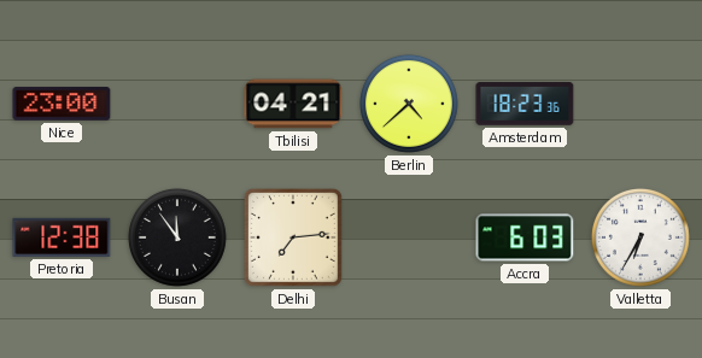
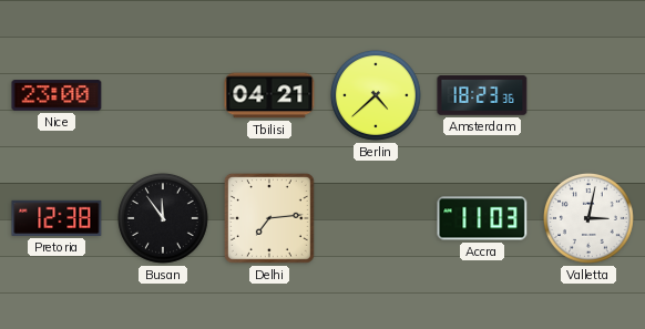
Accra: 6:03 -> 11:03
Valletta: 6:35 -> 3:02
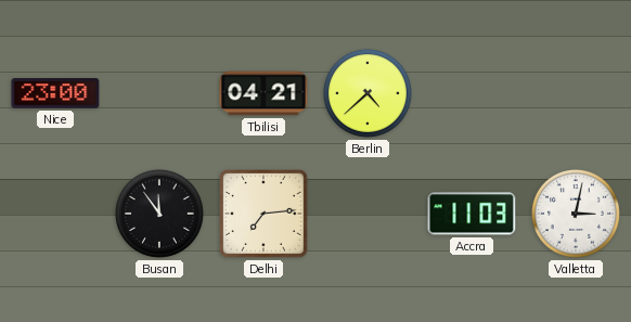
Amsterdam: 18:23 -> none
Pretoria: 12:38 -> none
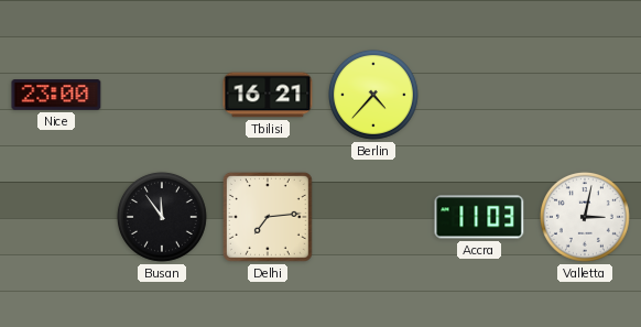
Tbilisi: 04:21 -> 16:21
Berlin: 4:38 -> 4:37
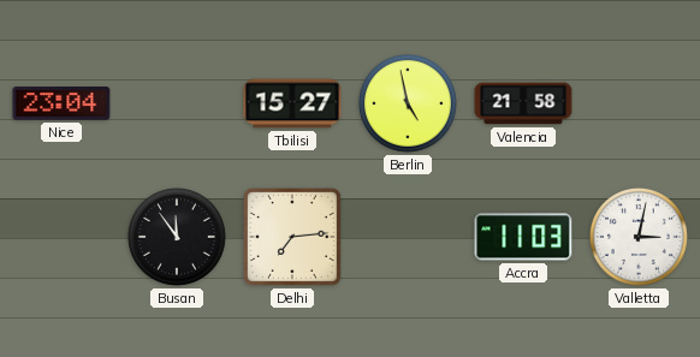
Nice: 23:00 -> 23:04
Tbilisi: 16:21 -> 15:27
Berlin: 4:37 -> 4:58
Valencia: none -> 21:58
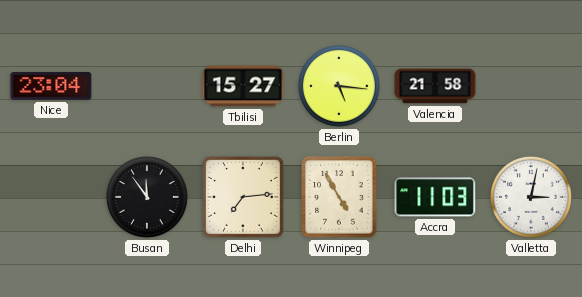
Berlin: 4:58 -> 5:16
Winnipeg: none -> 4:55
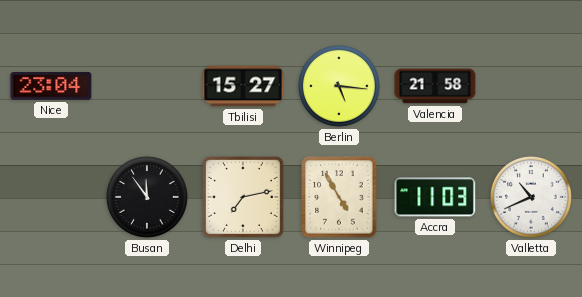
Delhi: 7:14 -> 7:13
Valletta: 3:02 -> 10:41
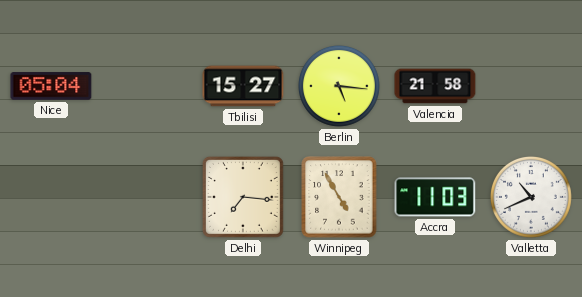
Nice: 23:04 -> 05:04
Busan: 11:54 -> none
Delhi: 7:13 -> 7:16
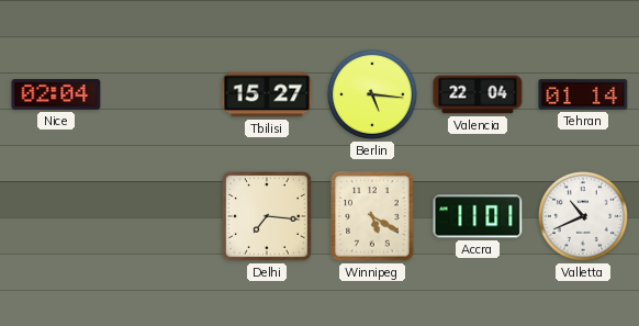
Nice: 05:04 -> 02:04
Valencia: 21:58 -> 22:04
Tehran: none -> 01:14
Winnipeg: 4:55 -> 5:20
Accra: 11:03 -> 11:01
